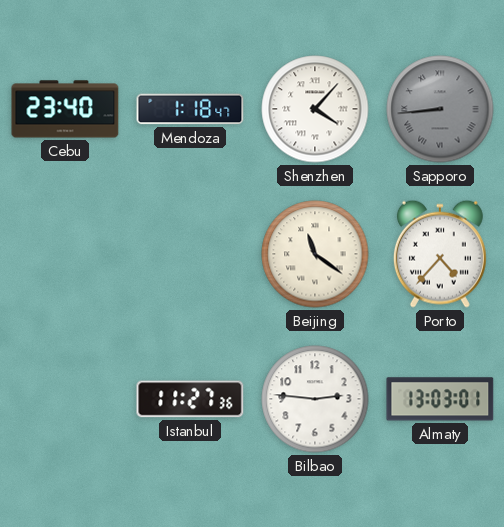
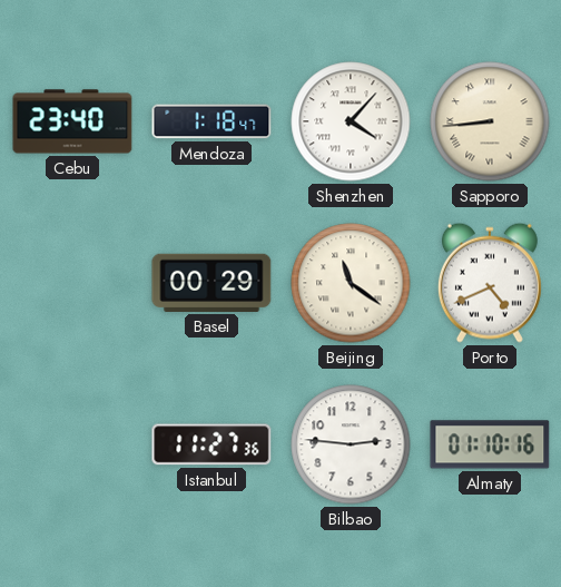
Sapporo dial: grey -> cream
Basel: none -> 00:29
Porto: 4:37 -> 4:41
Almaty: 13:03 -> 01:10
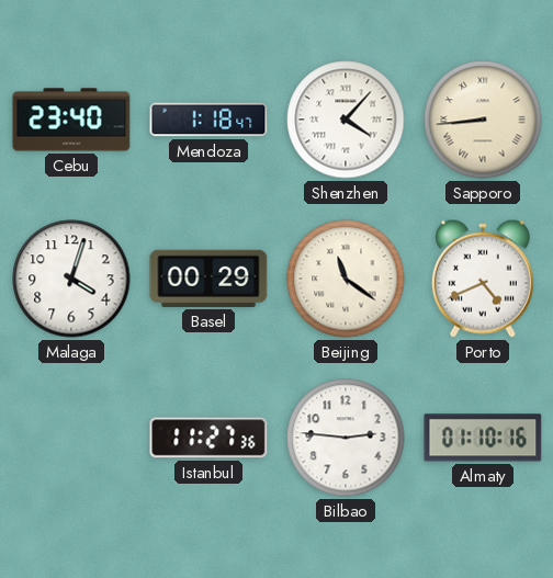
Malaga: none -> 4:03
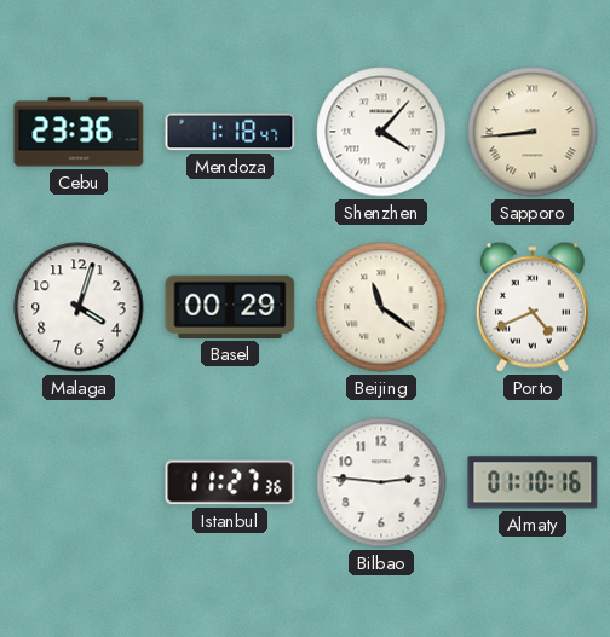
Cebu: 23:40 -> 23:36
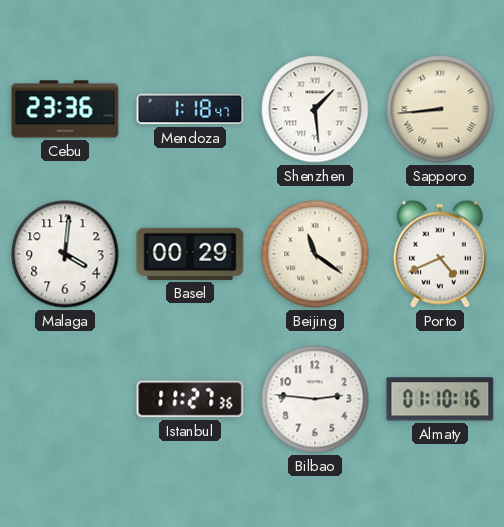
Shenzhen: 4:07 -> 1:29
Malaga: 4:03 -> 4:01
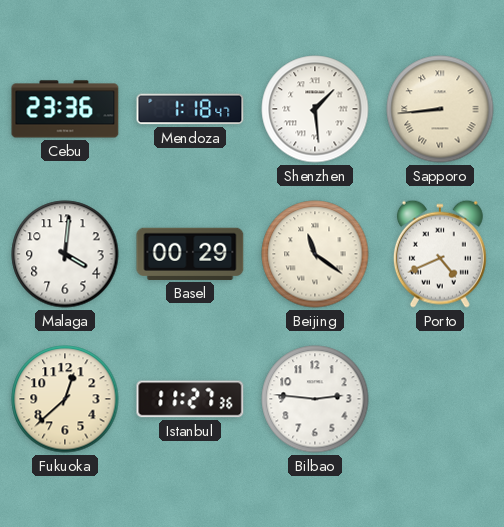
Fukuoka: none -> 12:38
Almaty: 01:10 -> none
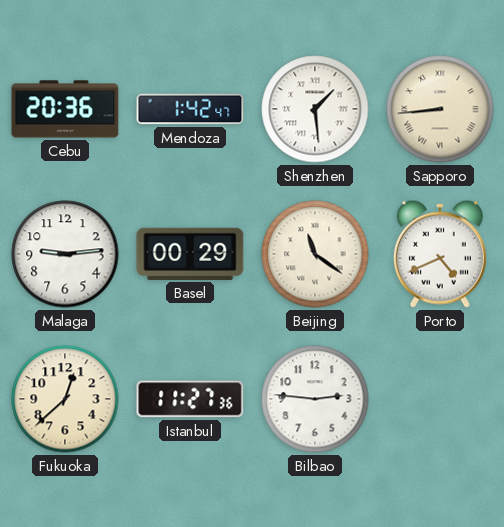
Cebu: 23:36 -> 20:36
Mendoza: 1:18 -> 1:42
Malaga: 4:01 -> 9:14
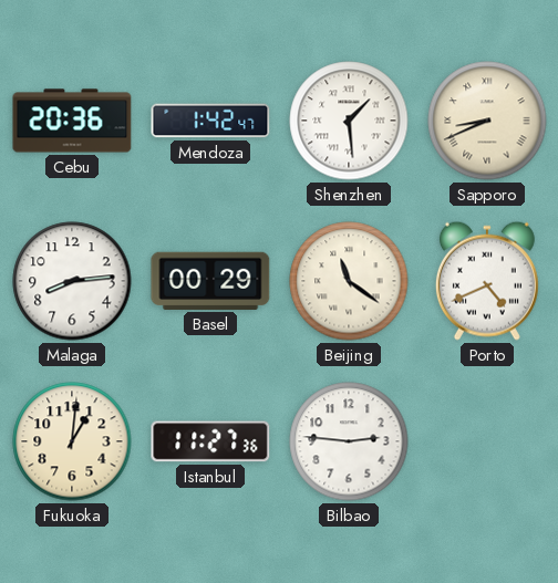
Sapporo: 8:44 -> 8:41
Malaga: 9:14 -> 8:14
Fukuoka: 12:38 -> 1:01
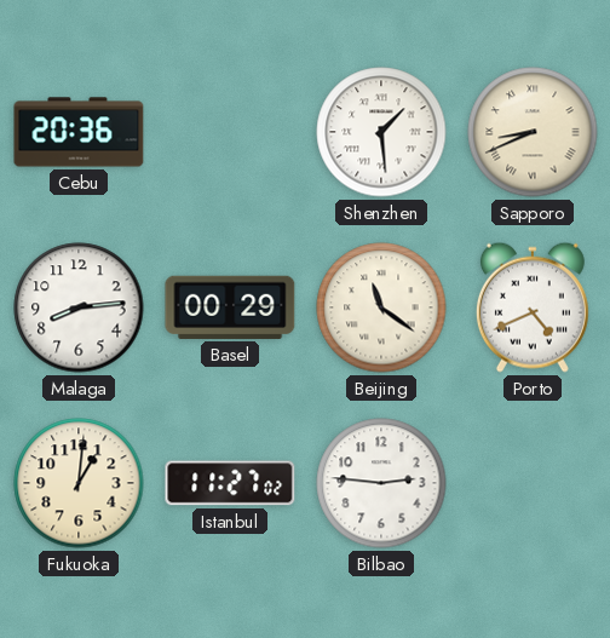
Mendoza: 1:42 -> none
Istanbul: 11:27:36 -> 11:27:02
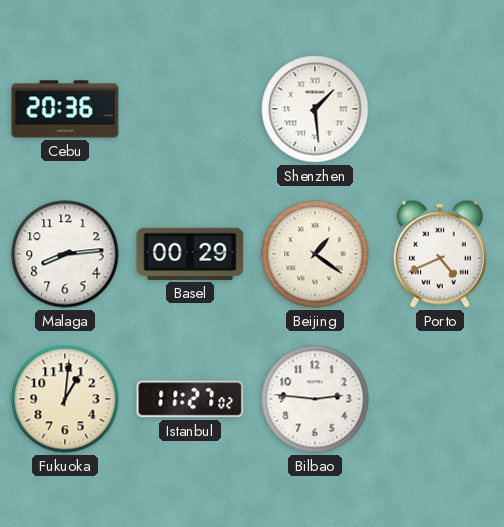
Sapporo: 8:41 -> none
Beijing: 11:21 -> 1:21
